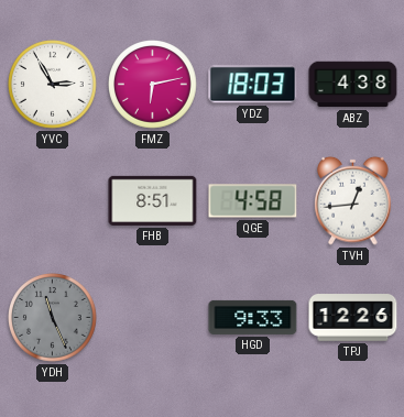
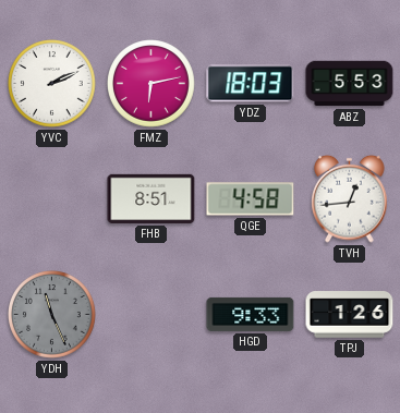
YVC: 2:55 -> 2:11
ABZ: 4:38 -> 5:53
TPJ: 12:26 -> 1:26
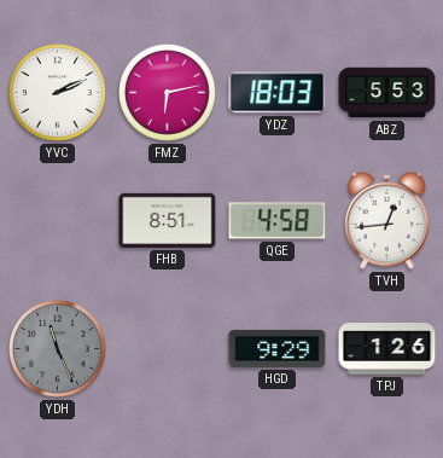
HGD: 9:33 -> 9:29
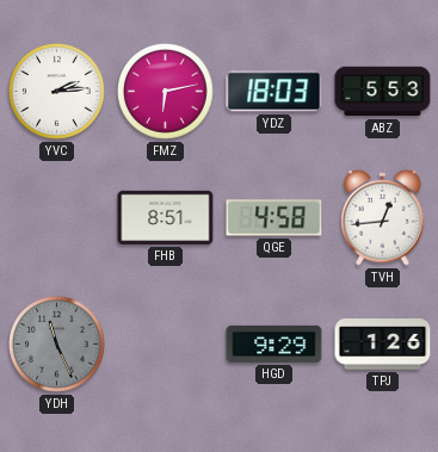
YVC: 2:11 -> 2:14
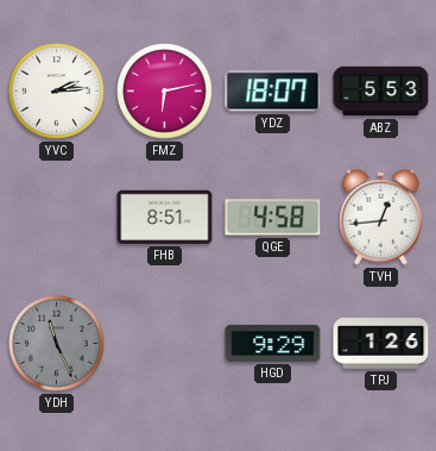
YDZ: 18:03 -> 18:07
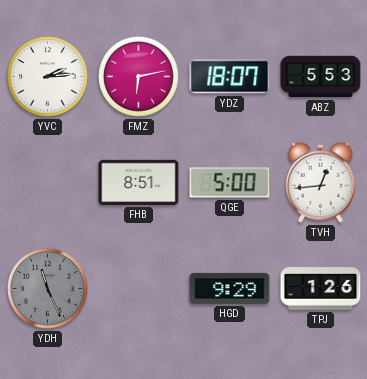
QGE: 4:58 -> 5:00
